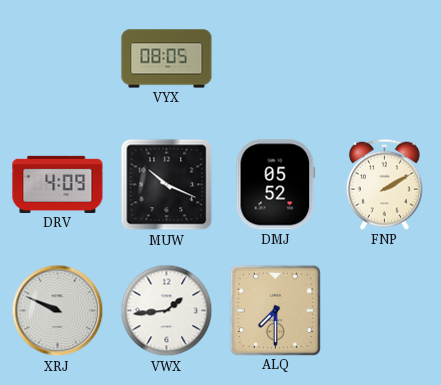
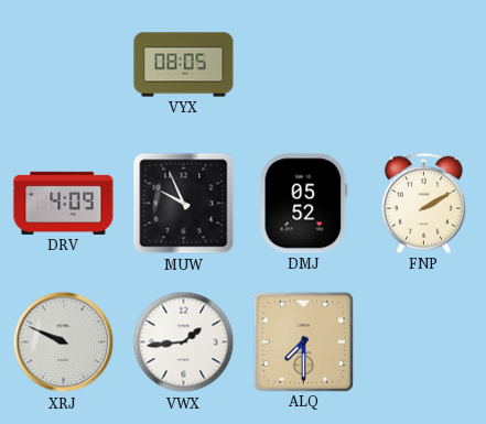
MUW: 10:19 -> 9:56
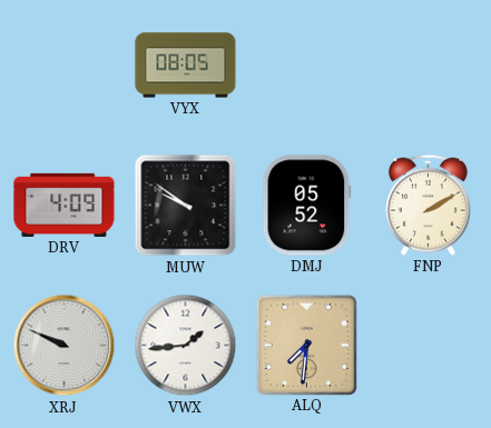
MUW: 9:56 -> 9:51
ALQ: 7:30 -> 7:31
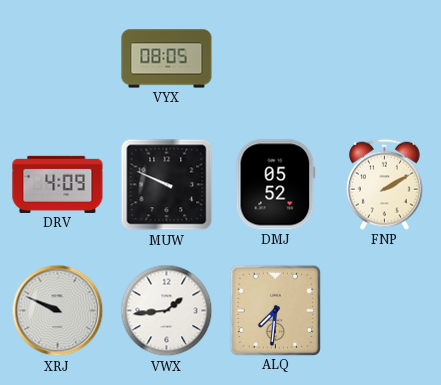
MUW: 9:51 -> 9:49
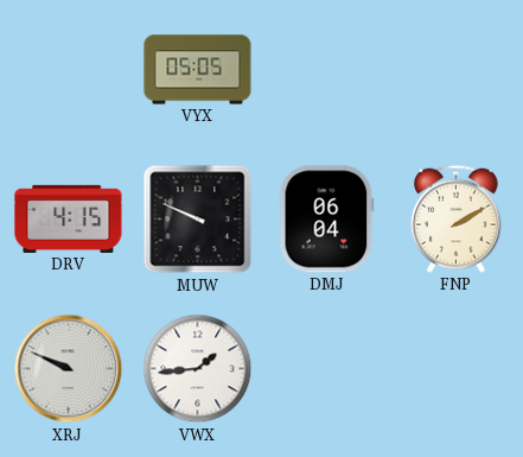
VYX: 08:05 -> 05:05
DRV: 4:09 -> 4:15
DMJ: 05:52 -> 06:04
ALQ: 7:31 -> none
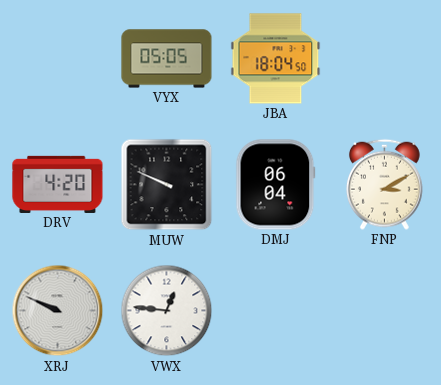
JBA: none -> 18:04
DRV: 4:15 -> 4:20
FNP: 2:10 -> 3:10
VWX: 1:44 -> 12:46
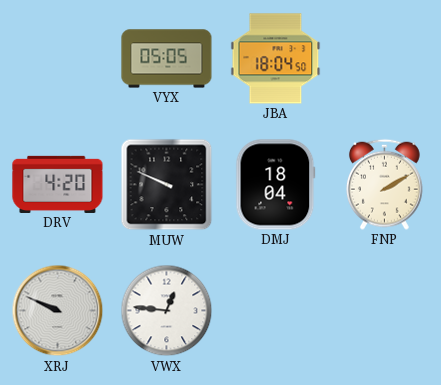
DMJ: 06:04 -> 18:04
FNP: 3:10 -> 2:10
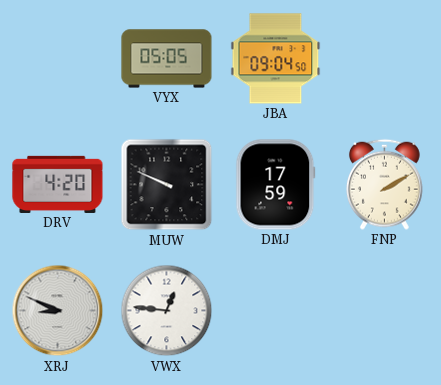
JBA: 18:04 -> 09:04
DMJ: 18:04 -> 17:59
XRJ: 9:49 -> 8:49
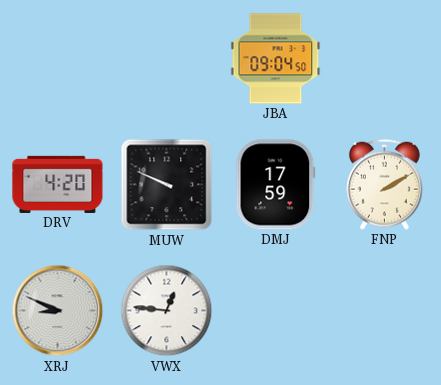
VYX: 05:05 -> none
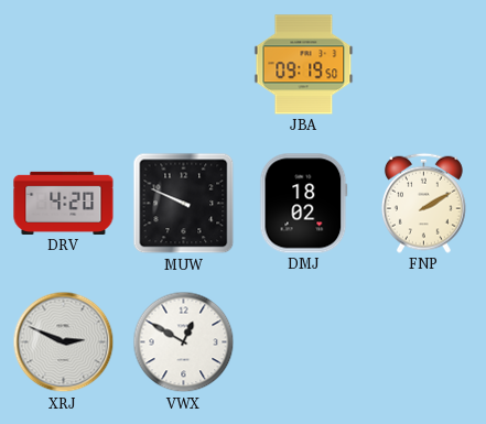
JBA: 09:04 -> 09:19
DMJ: 17:59 -> 18:02
XRJ: 8:49 -> 2:49
VWX: 12:46 -> 12:50
